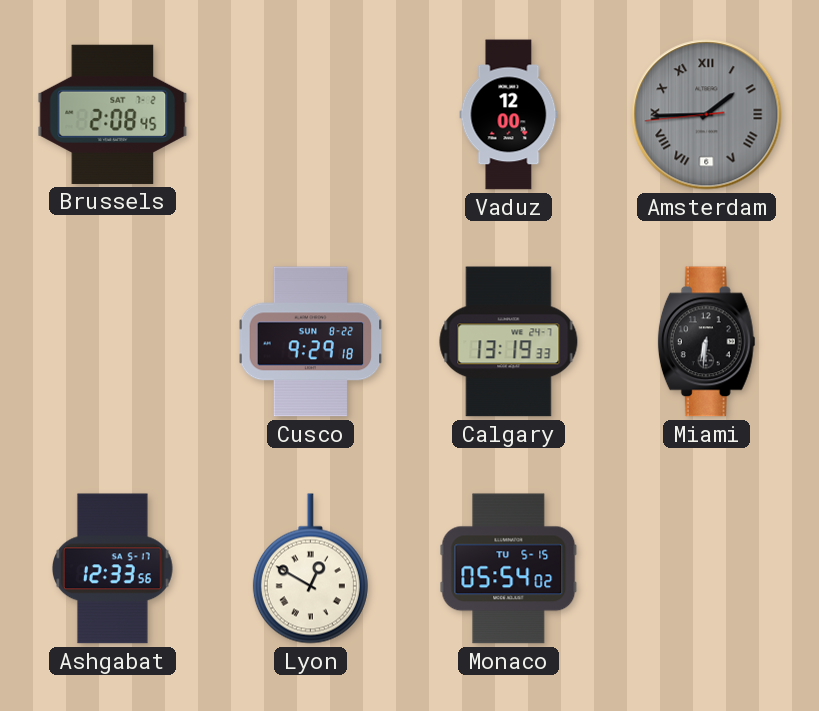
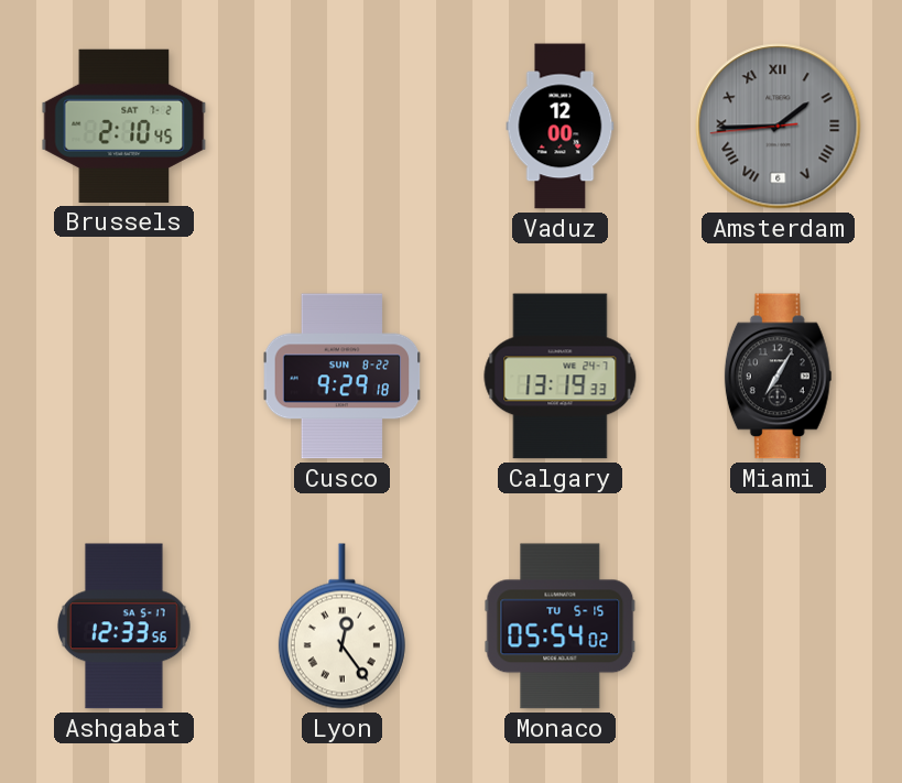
Brussels: 2:08 -> 2:10
Miami: 6:31 -> 7:05
Lyon: 12:50 -> 12:24
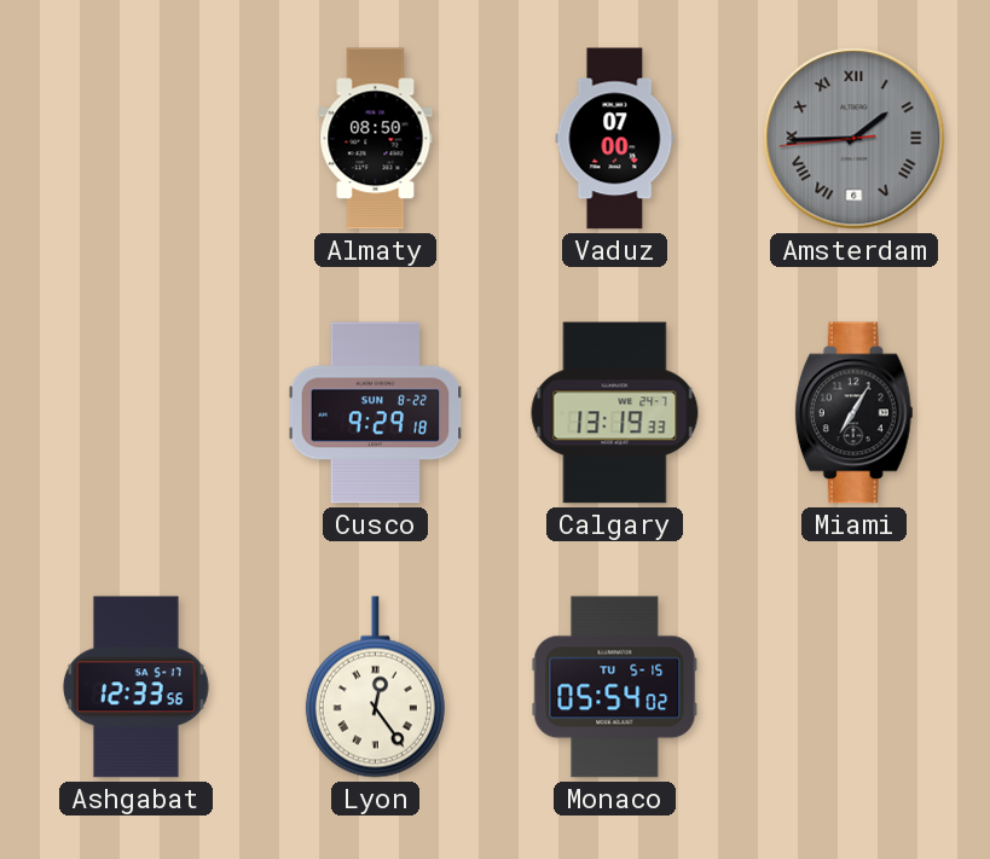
Brussels: 2:10 -> none
Almaty: none -> 08:50
Vaduz: 12:00 -> 07:00
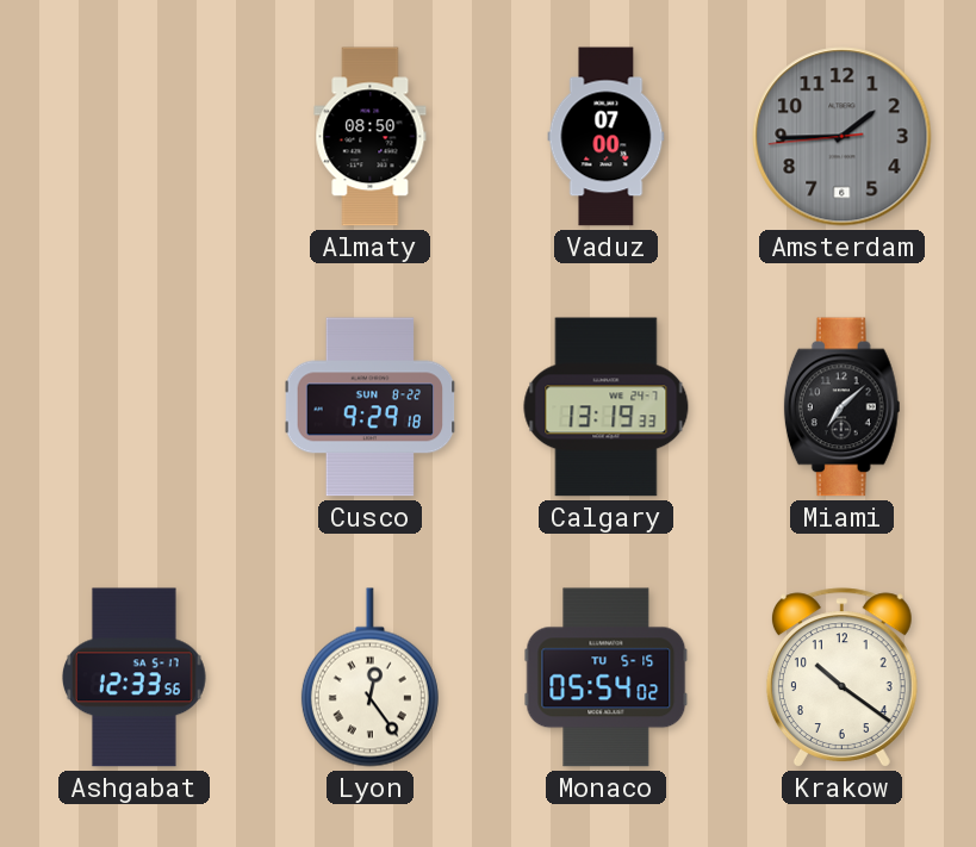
Amsterdam numerals: Roman -> Arabic
Miami: 7:05 -> 7:08
Krakow: none -> 10:21
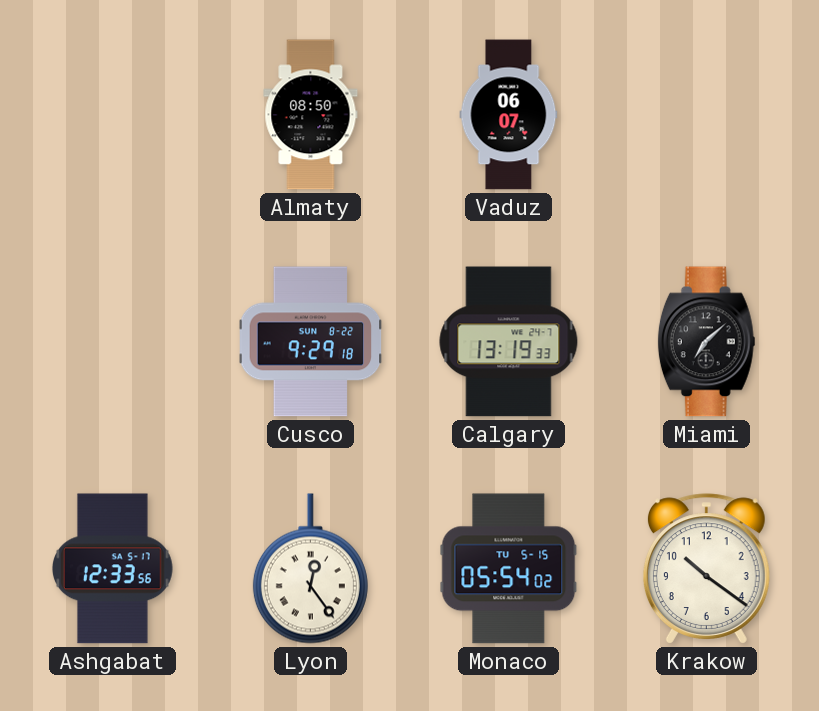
Vaduz: 07:00 -> 06:07
Amsterdam: 1:44 -> none
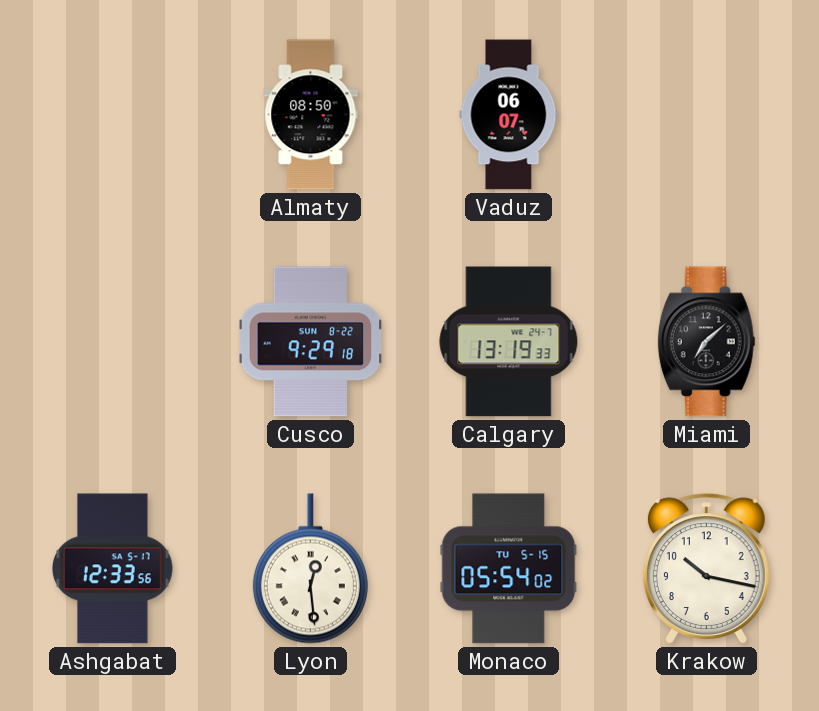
Lyon: 12:24 -> 12:29
Krakow: 10:21 -> 10:17
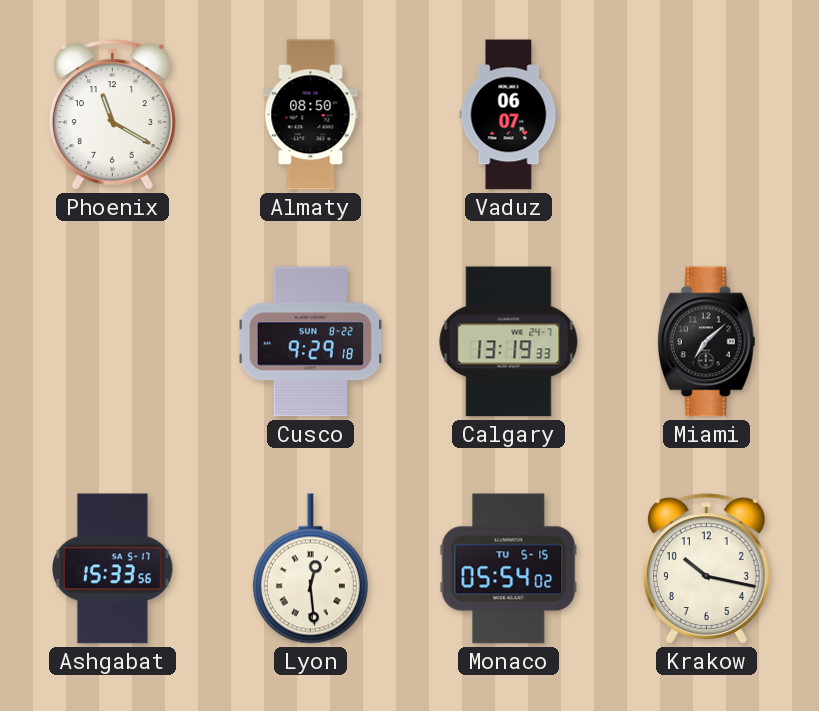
Phoenix: none -> 11:20
Ashgabat: 12:33 -> 15:33
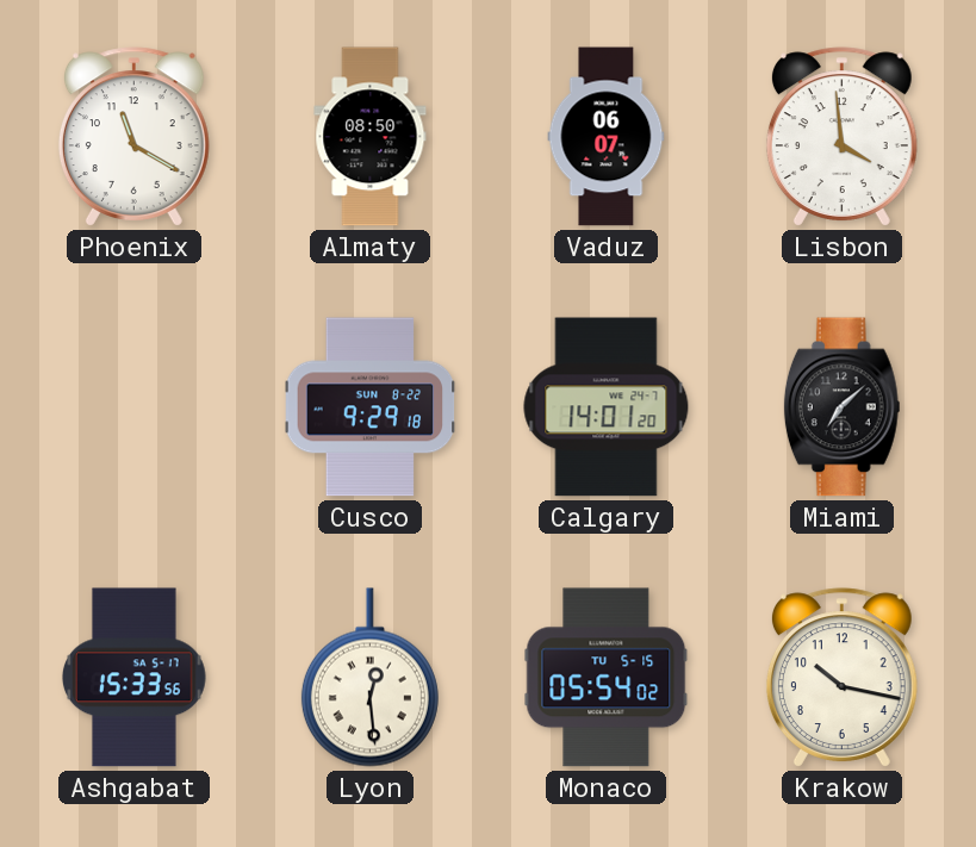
Lisbon: none -> 3:59
Calgary: 13:19 -> 14:01
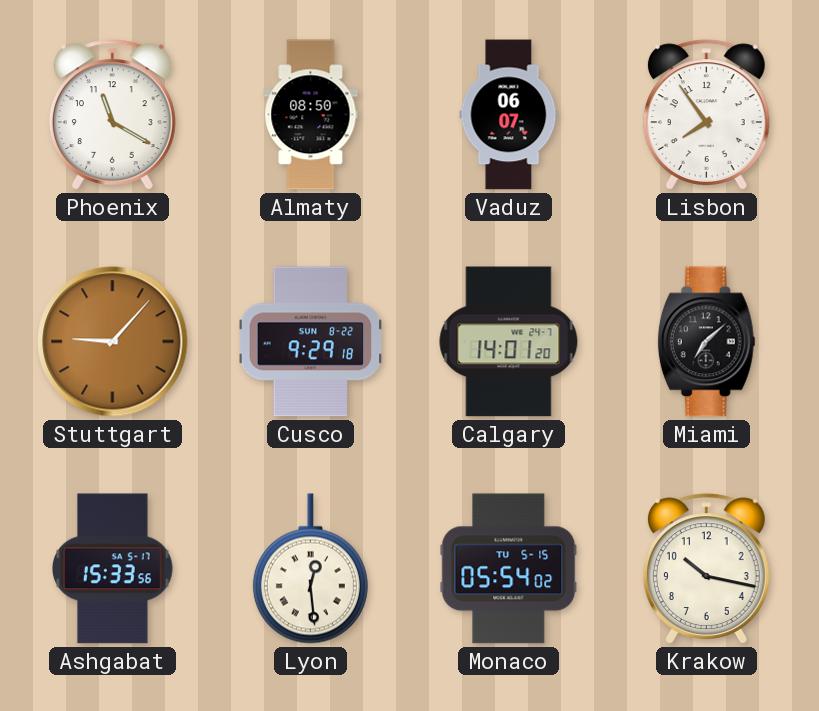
Lisbon: 3:59 -> 7:54
Stuttgart: none -> 9:07
